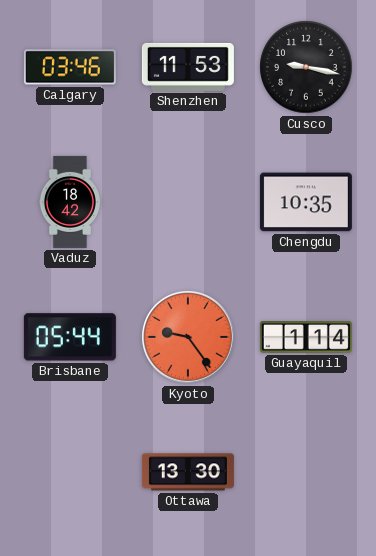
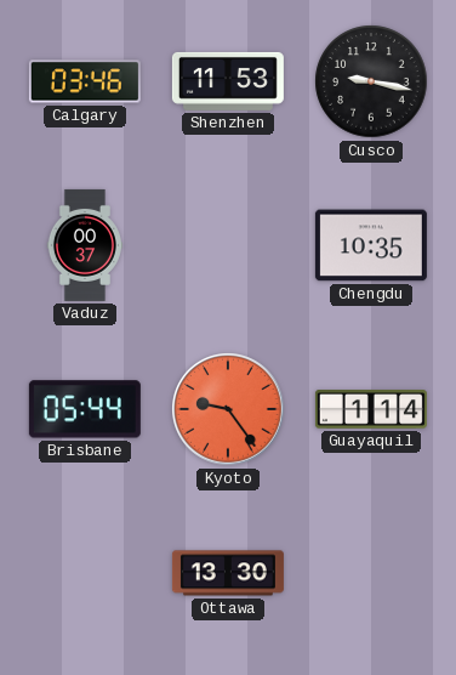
Vaduz: 18:42 -> 00:37
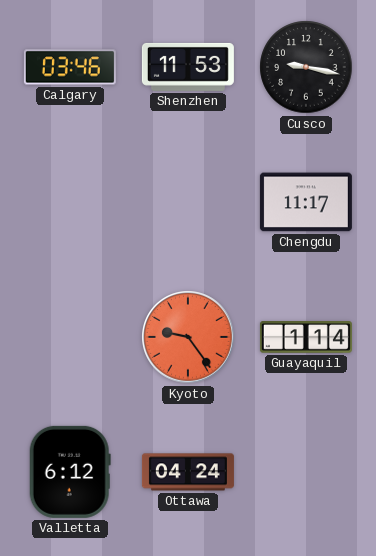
Vaduz: 00:37 -> none
Chengdu: 10:35 -> 11:17
Brisbane: 05:44 -> none
Valletta: none -> 6:12
Ottawa: 13:30 -> 04:24
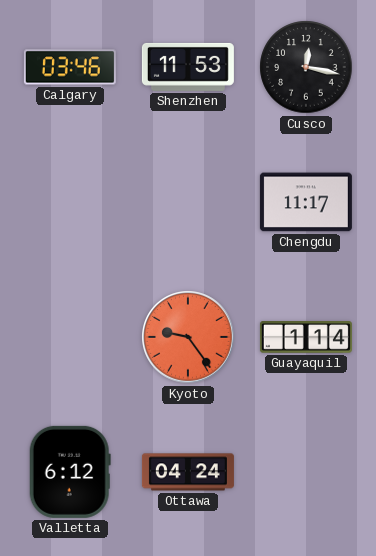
Cusco: 9:17 -> 12:17
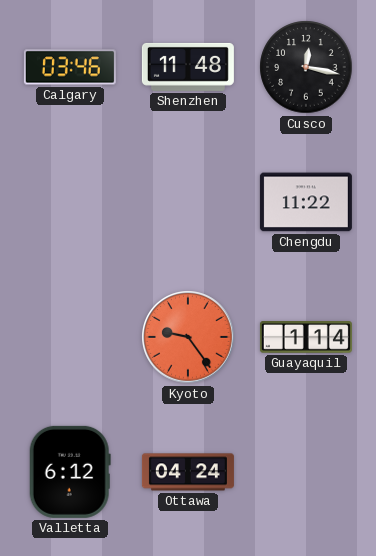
Shenzhen: 11:53 -> 11:48
Chengdu: 11:17 -> 11:22
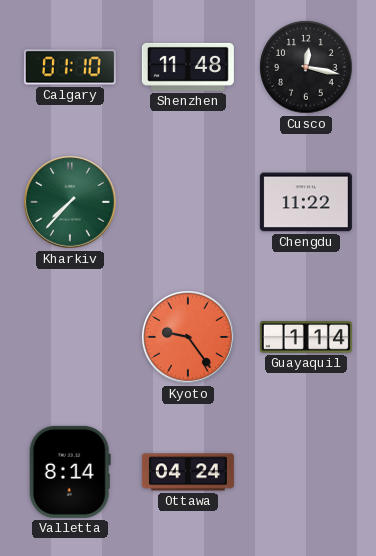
Calgary: 03:46 -> 01:10
Kharkiv: none -> 7:37
Valletta: 6:12 -> 8:14
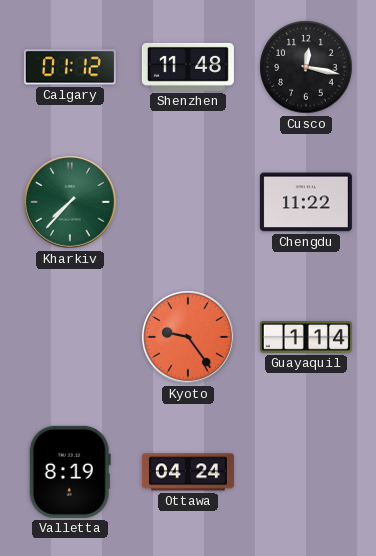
Calgary: 01:10 -> 01:12
Valletta: 8:14 -> 8:19
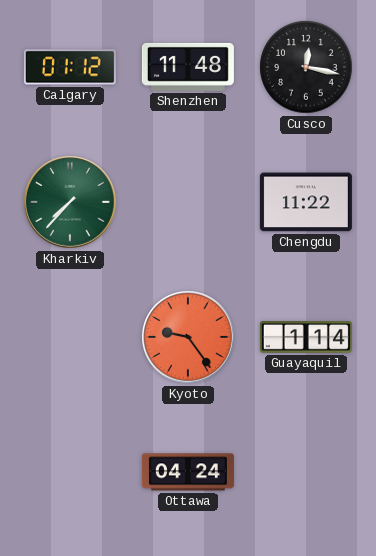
Valletta: 8:19 -> none
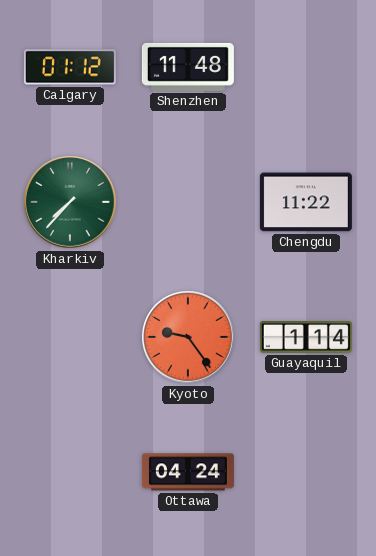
Cusco: 12:17 -> none
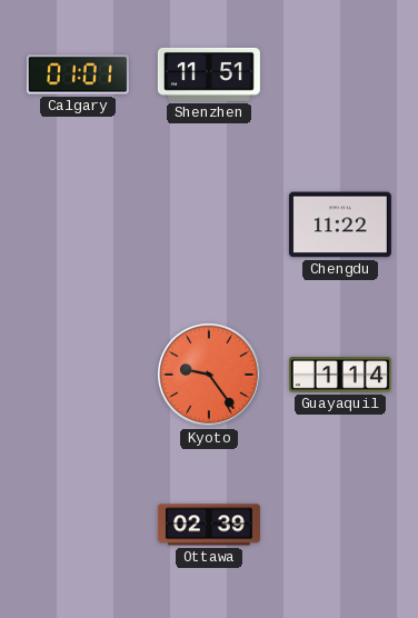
Calgary: 01:12 -> 01:01
Shenzhen: 11:48 -> 11:51
Kharkiv: 7:37 -> none
Ottawa: 04:24 -> 02:39
